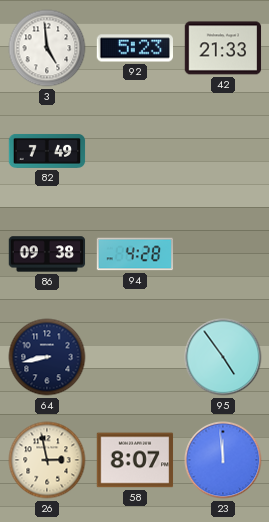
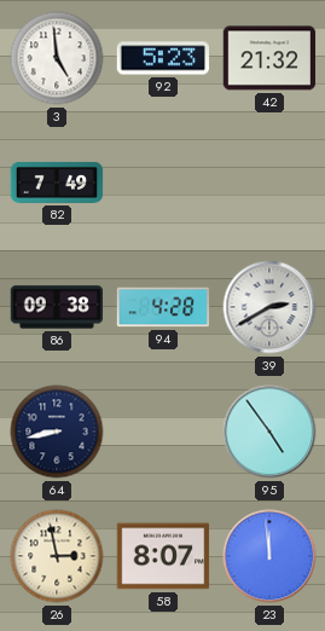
42: 21:33 -> 21:32
39: none -> 2:40
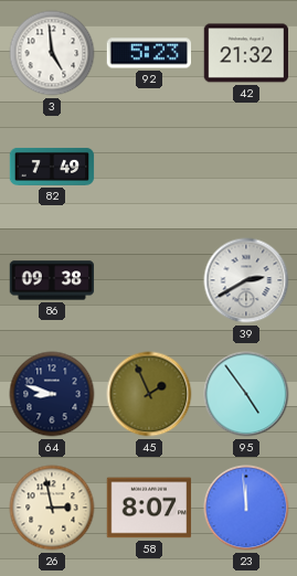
94: 4:28 -> none
64: 8:43 -> 8:48
45: none -> 1:56
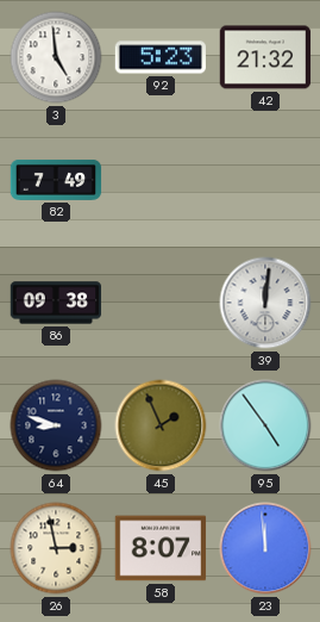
39: 2:40 -> 12:01
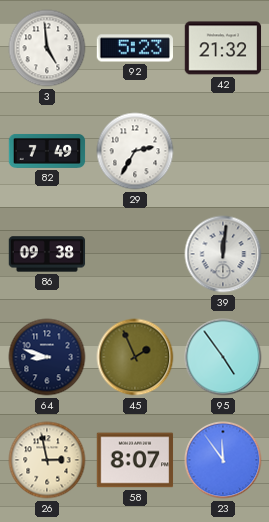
29: none -> 2:35
23: 11:59 -> 11:54
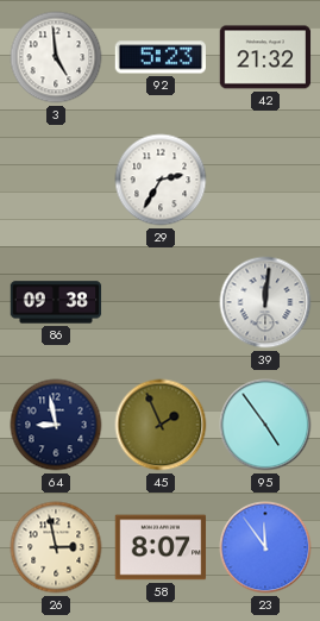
82: 7:49 -> none
64: 8:48 -> 8:58
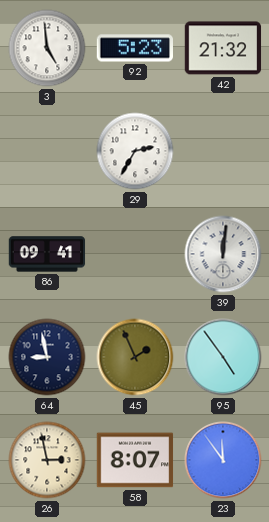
86: 09:38 -> 09:41
